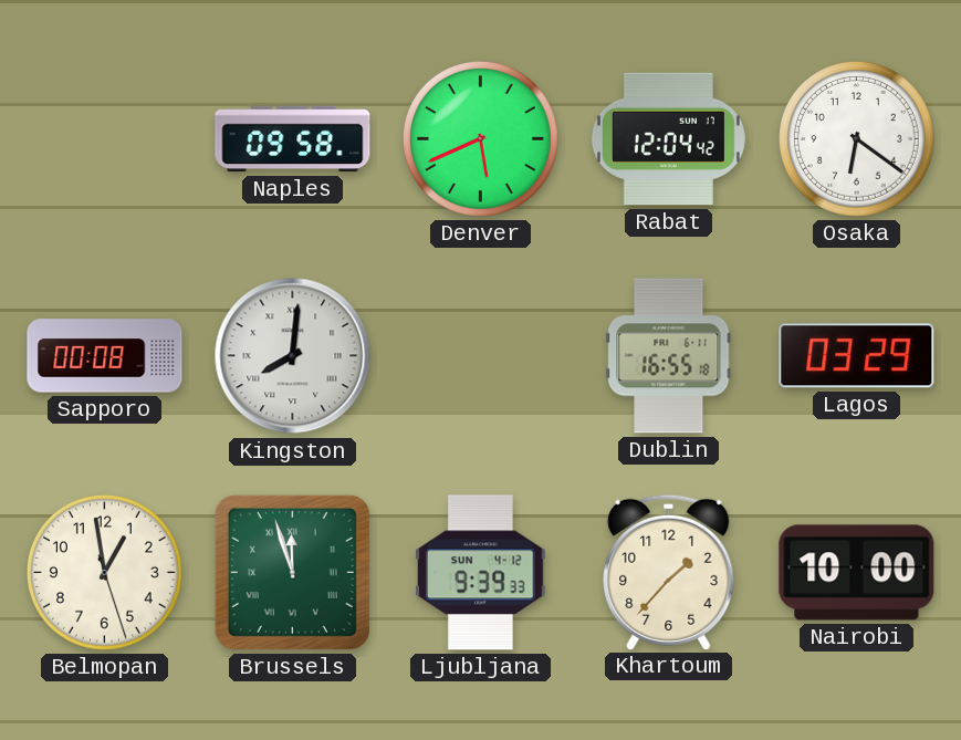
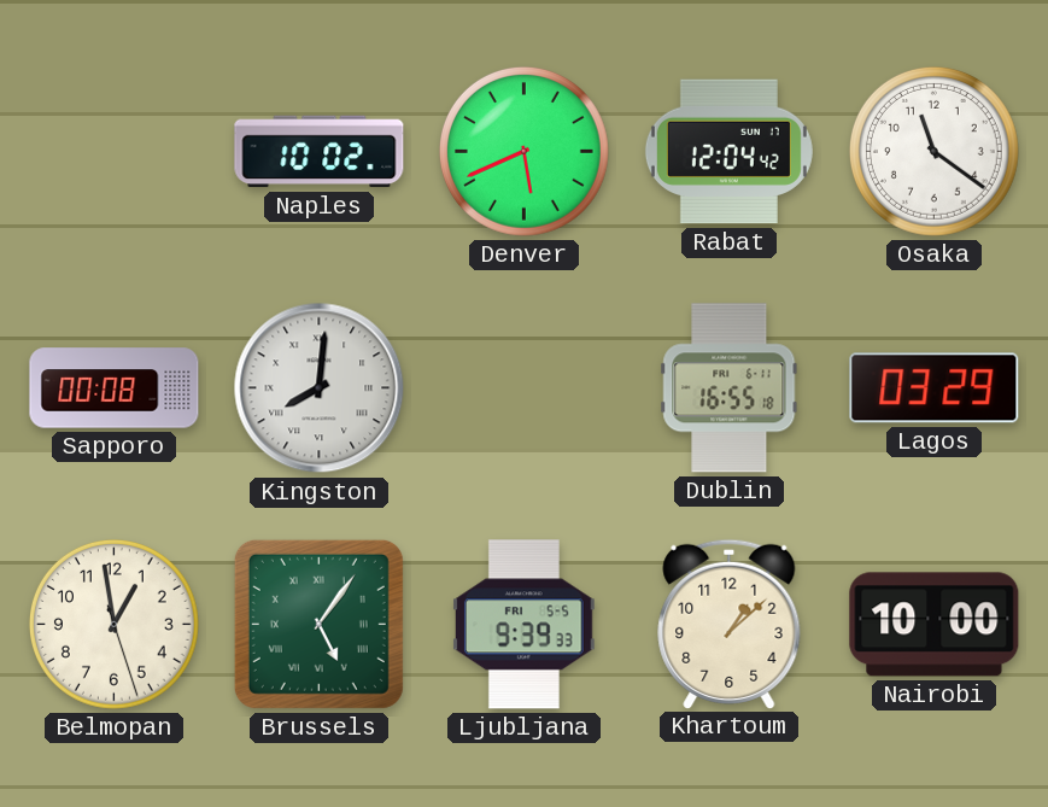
Naples: 09:58 -> 10:02
Osaka: 6:21 -> 11:21
Brussels: 11:57 -> 5:06
Ljubljana date: SUN 4-12 -> FRI 5-5
Khartoum: 1:37 -> 1:08
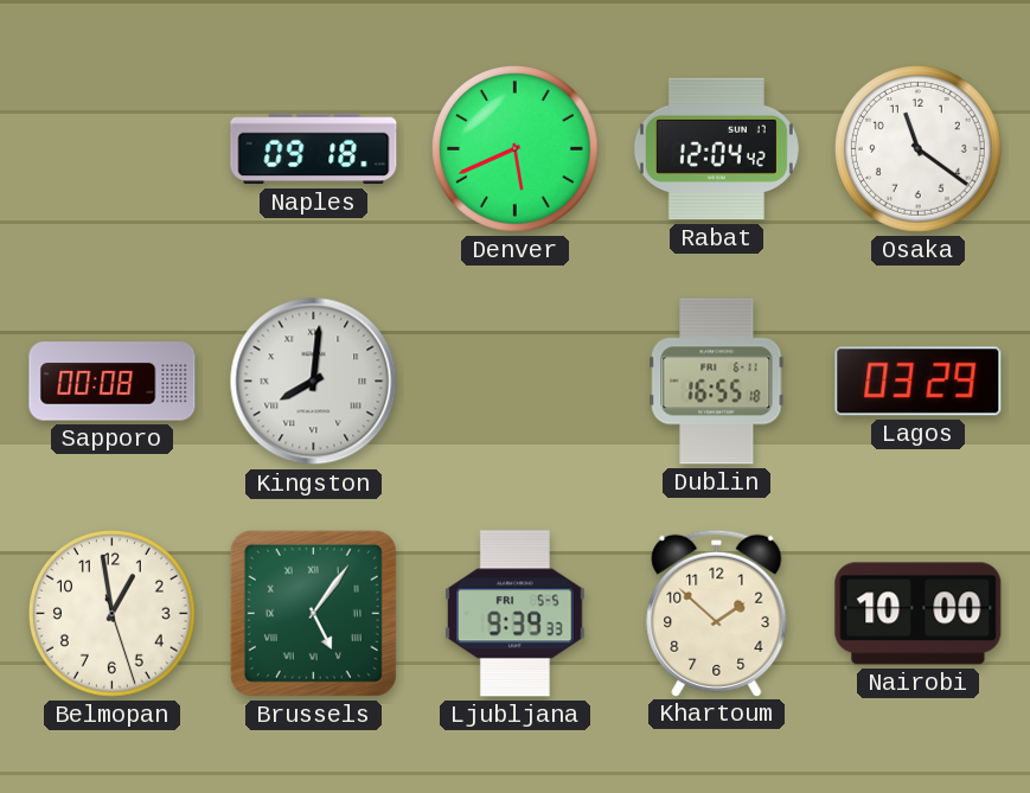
Naples: 10:02 -> 09:18
Khartoum: 1:08 -> 1:52
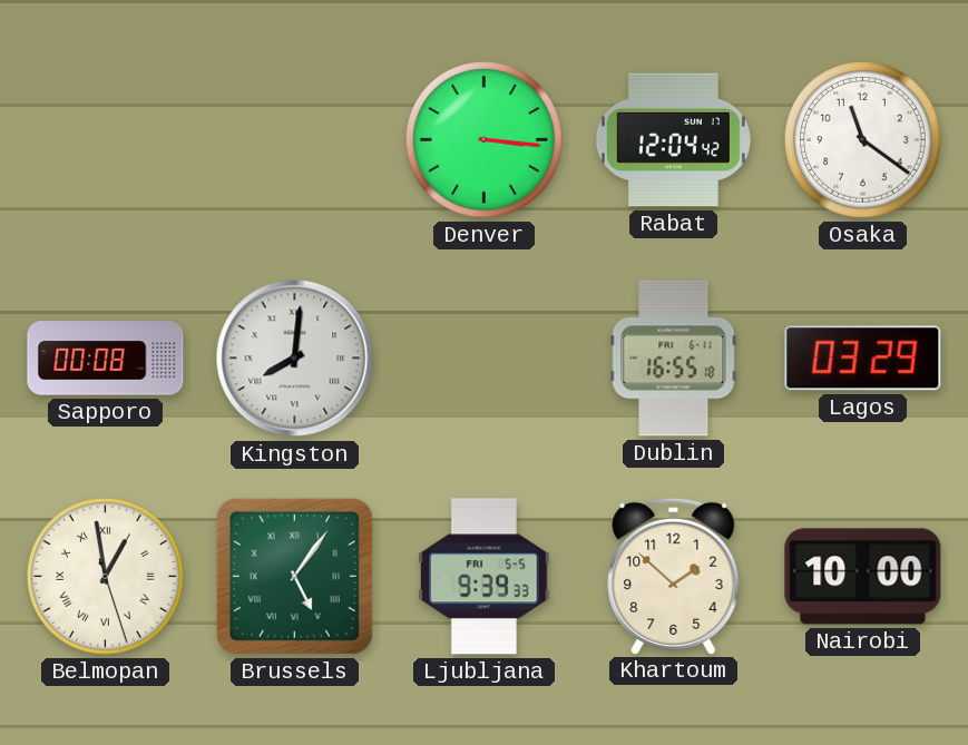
Naples: 09:18 -> none
Denver: 5:41 -> 3:16
Belmopan numerals: Arabic -> Roman
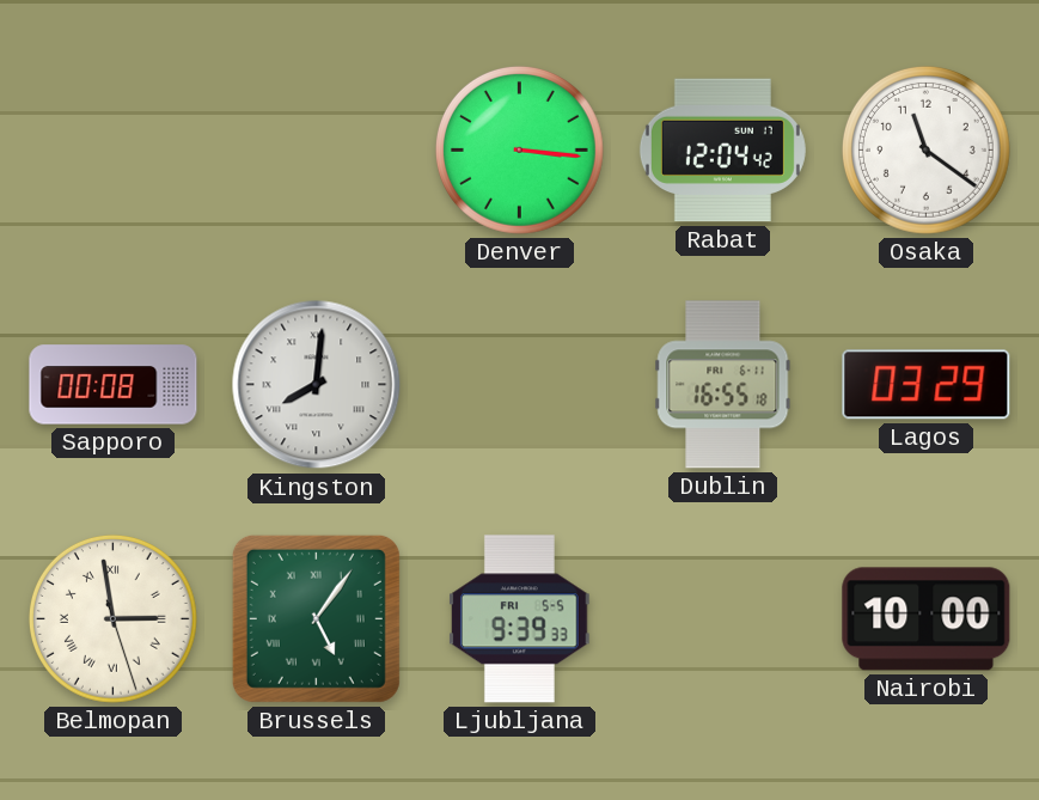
Belmopan: 12:58 -> 2:58
Khartoum: 1:52 -> none
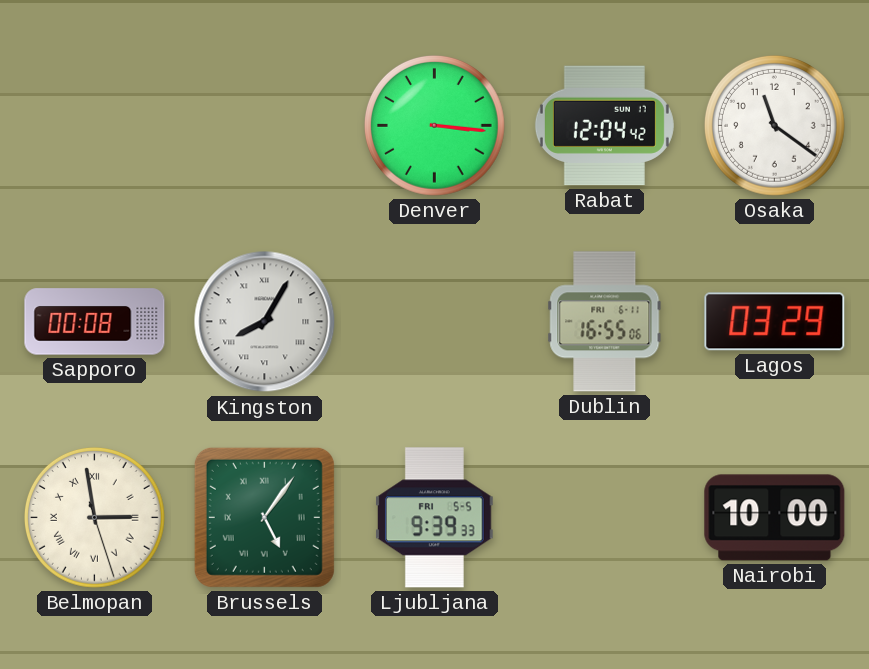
Kingston: 8:01 -> 8:05
Dublin: 16:55:18 -> 16:55:06
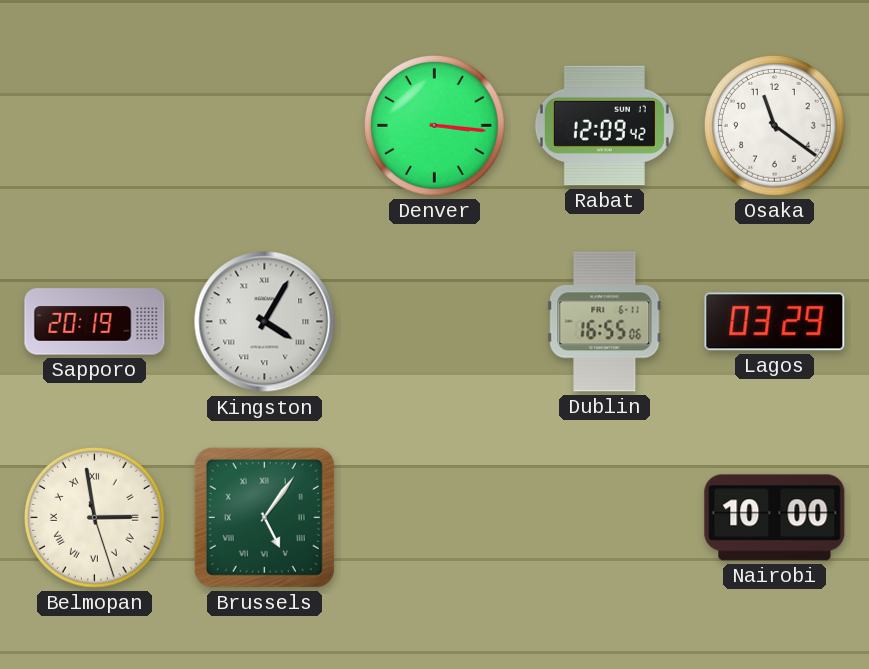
Rabat: 12:04 -> 12:09
Sapporo: 00:08 -> 20:19
Kingston: 8:05 -> 4:05
Ljubljana: 9:39 -> none
